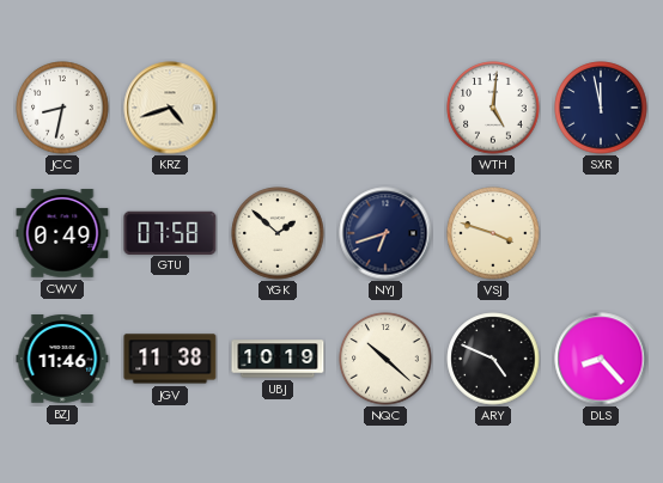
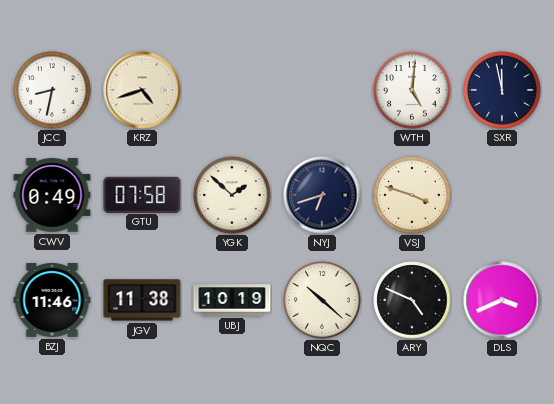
DLS: 8:23 -> 3:41
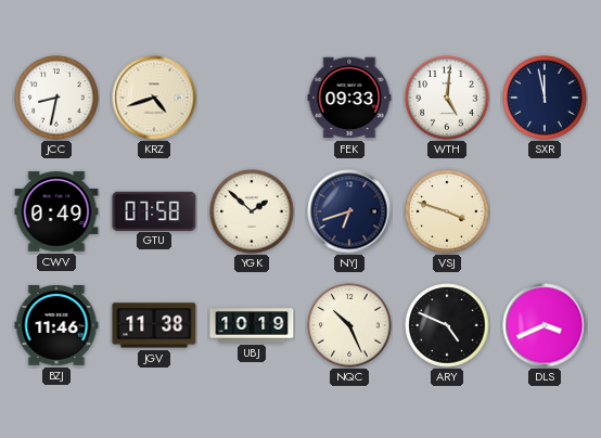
FEK: none -> 09:33
NQC: 10:22 -> 10:26
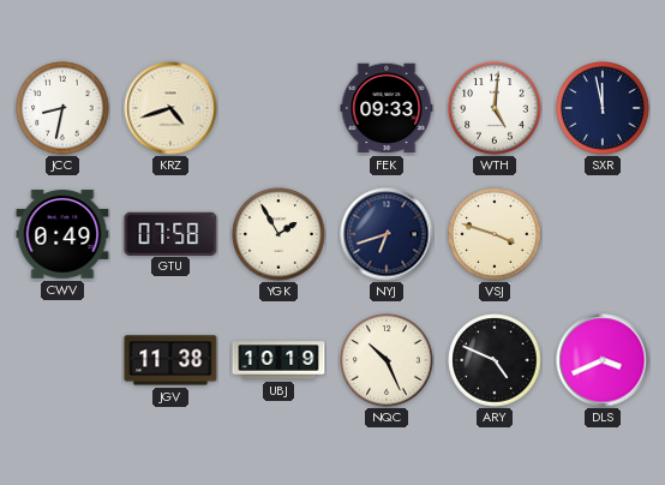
YGK: 1:52 -> 1:55
BZJ: 11:46 -> none
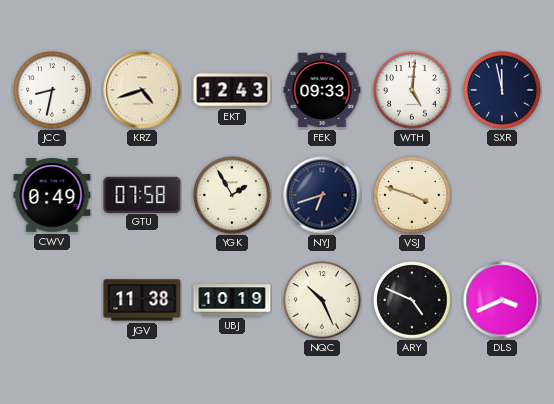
EKT: none -> 12:43
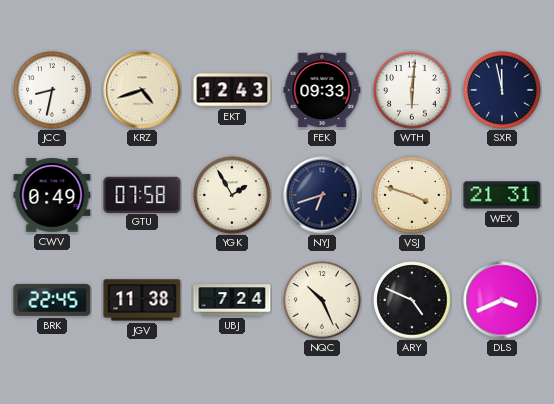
WTH: 5:01 -> 6:01
WEX: none -> 21:31
BRK: none -> 22:45
UBJ: 10:19 -> 7:24
